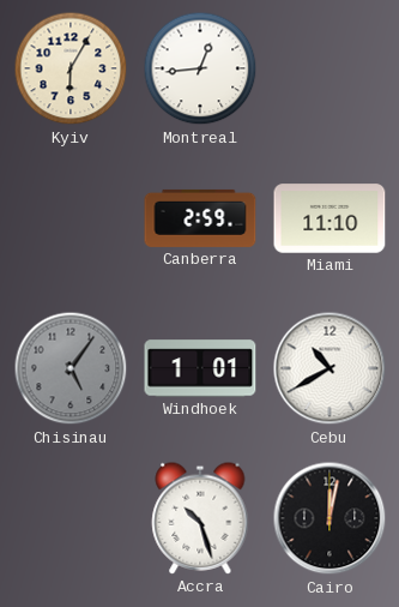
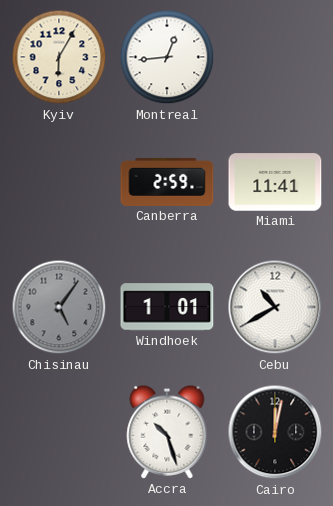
Miami: 11:10 -> 11:41
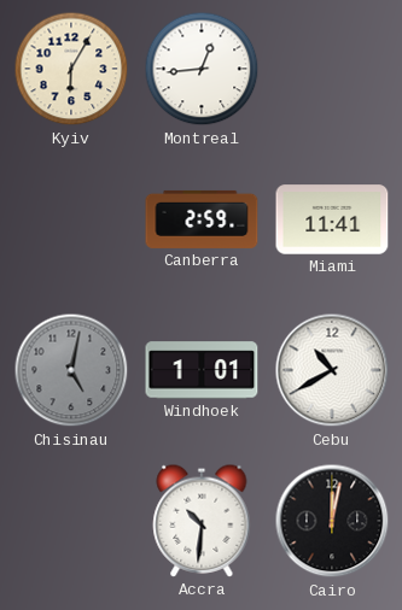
Chisinau: 5:06 -> 5:02
Accra: 10:27 -> 10:31
